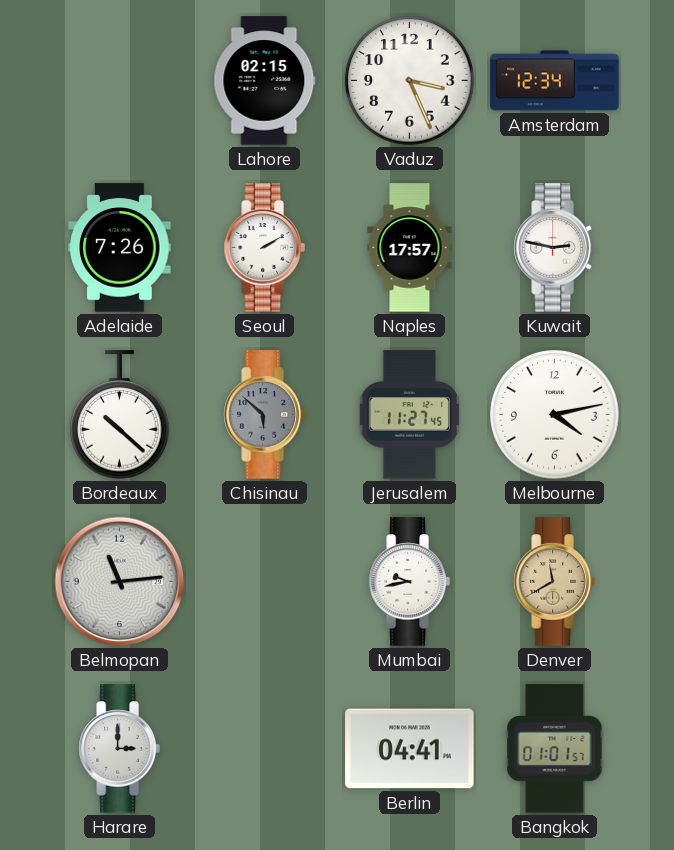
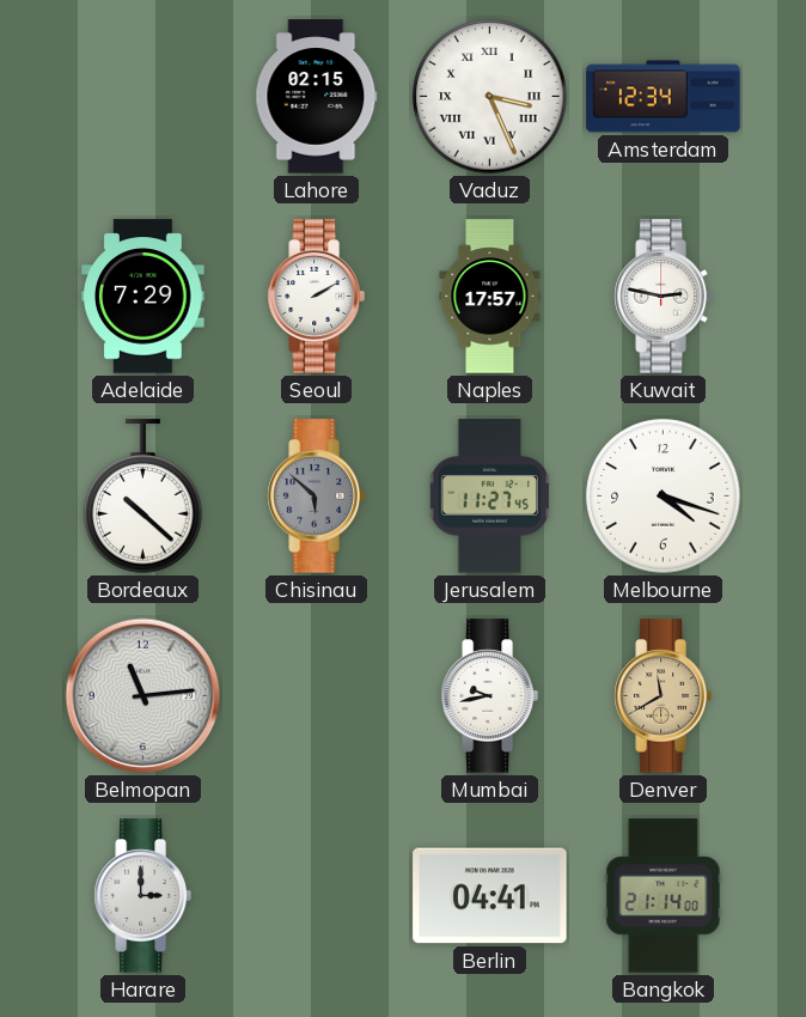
Vaduz numerals: Arabic -> Roman
Adelaide: 7:26 -> 7:29
Melbourne: 4:13 -> 4:18
Bangkok: 01:01 -> 21:14
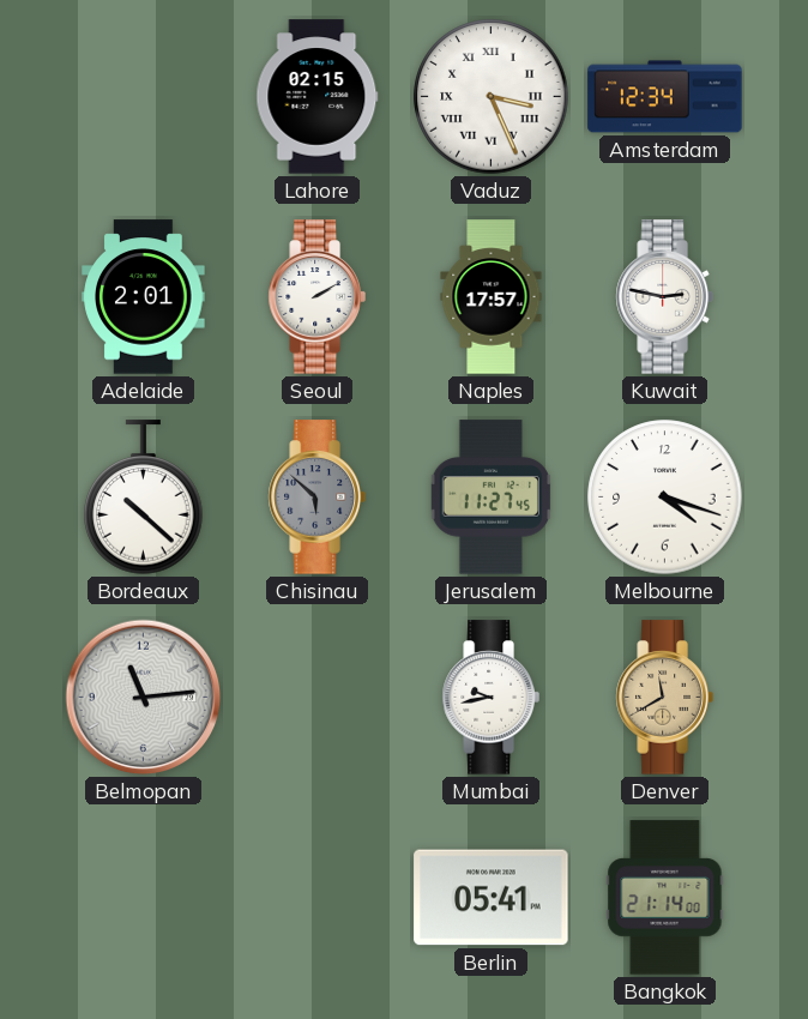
Adelaide: 7:29 -> 2:01
Harare: 3:00 -> none
Berlin: 04:41 -> 05:41
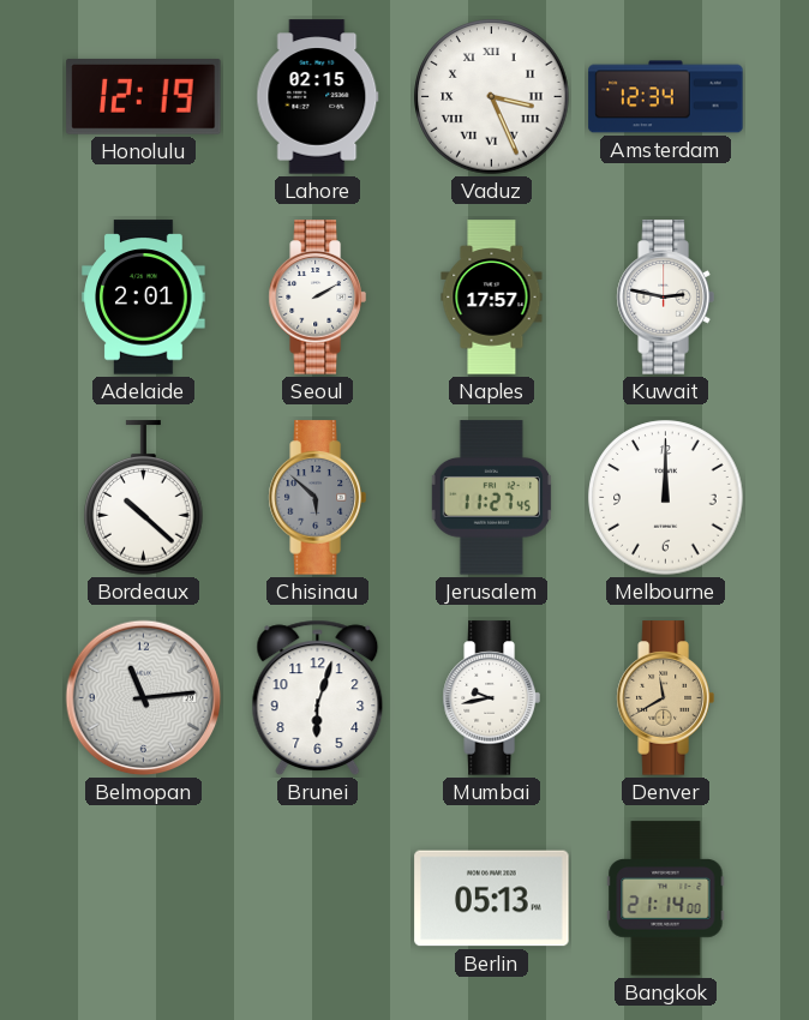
Honolulu: none -> 12:19
Melbourne: 4:18 -> 12:00
Brunei: none -> 6:03
Berlin: 05:41 -> 05:13
